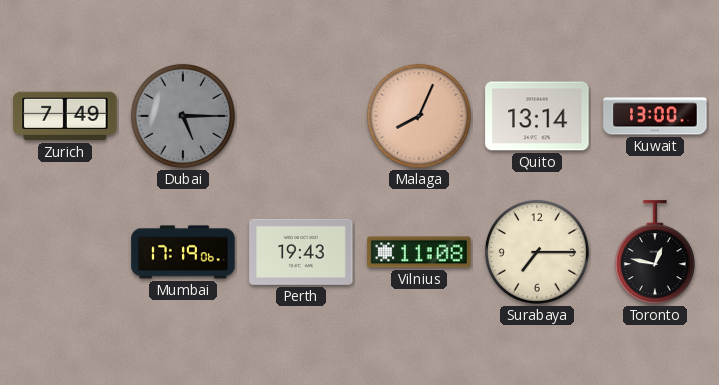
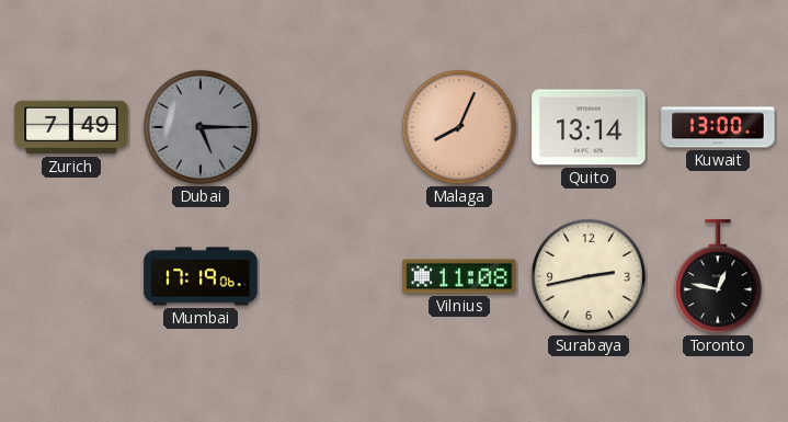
Perth: 19:43 -> none
Surabaya: 7:15 -> 2:43
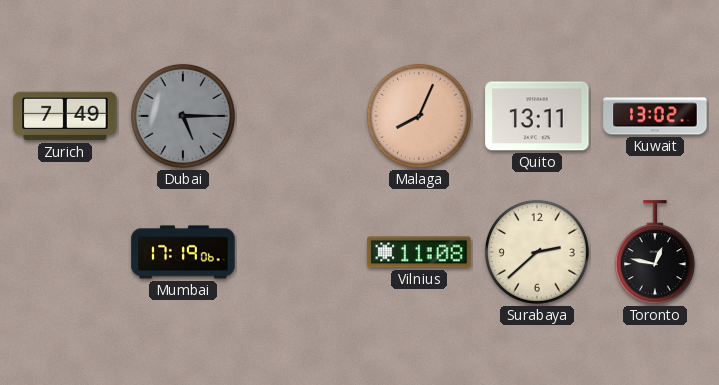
Quito: 13:14 -> 13:11
Kuwait: 13:00 -> 13:02
Surabaya: 2:43 -> 2:38
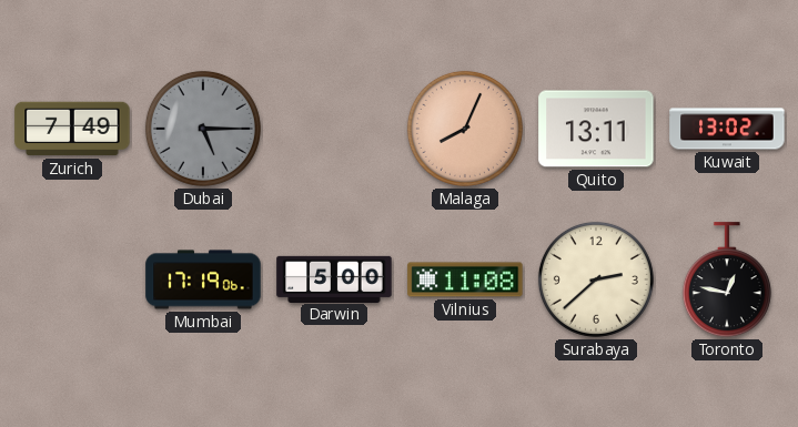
Darwin: none -> 5:00
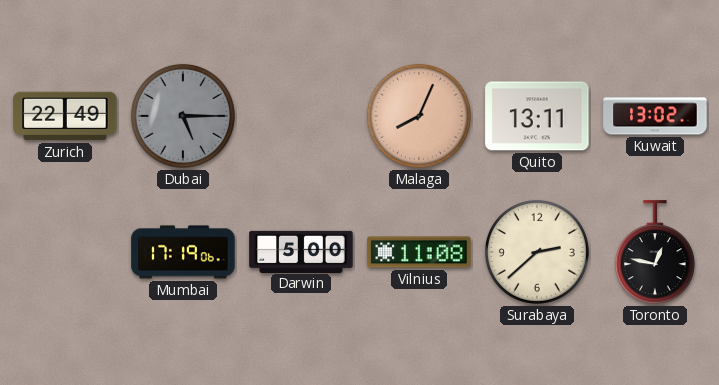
Zurich: 7:49 -> 22:49
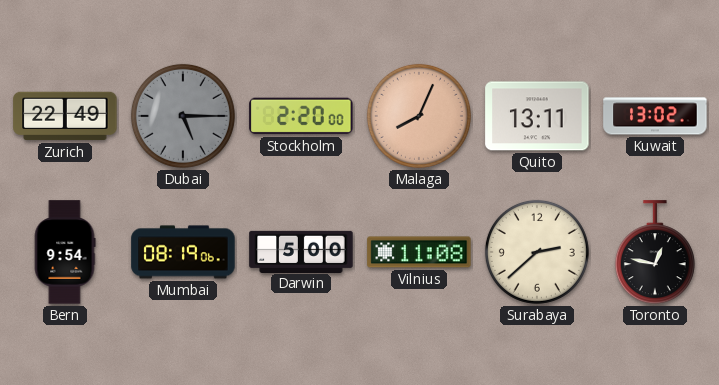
Stockholm: none -> 2:20
Bern: none -> 9:54
Mumbai: 17:19 -> 08:19
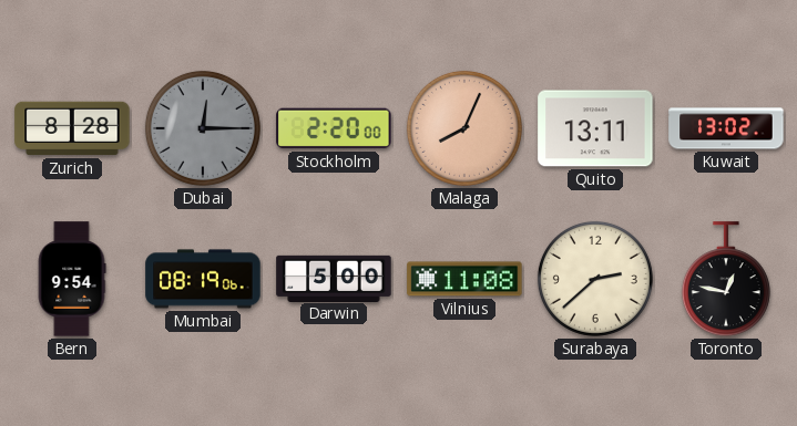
Zurich: 22:49 -> 8:28
Dubai: 5:15 -> 12:15
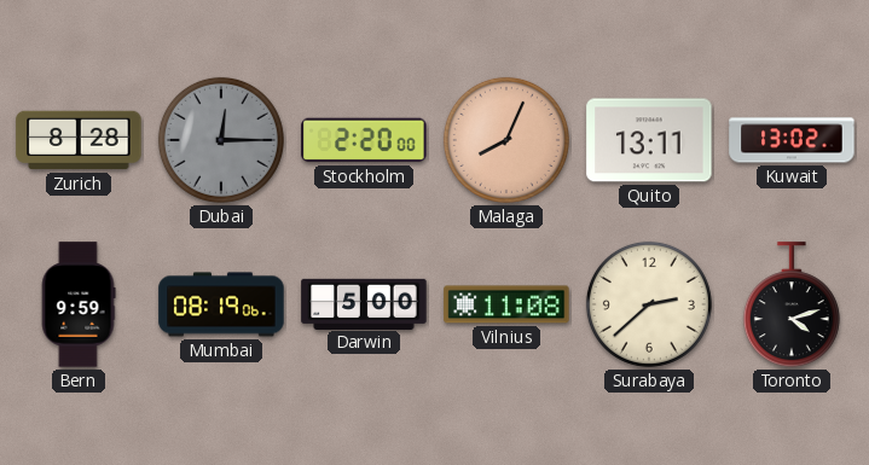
Bern: 9:54 -> 9:59
Toronto: 12:47 -> 4:12
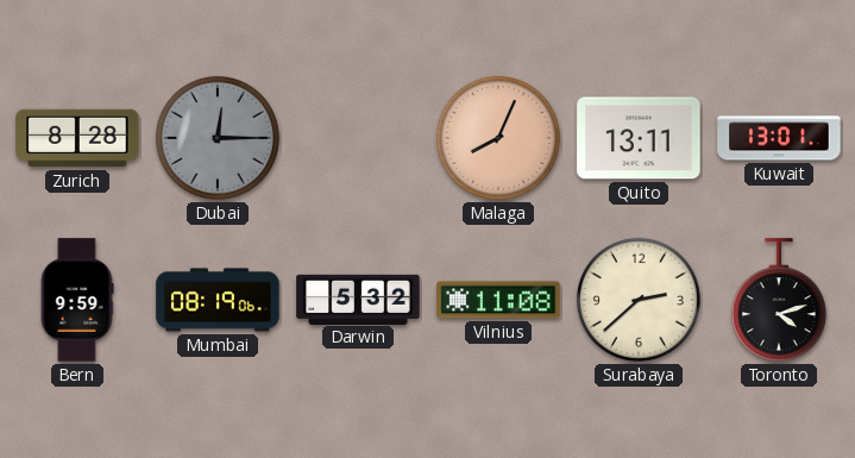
Stockholm: 2:20 -> none
Kuwait: 13:02 -> 13:01
Darwin: 5:00 -> 5:32
